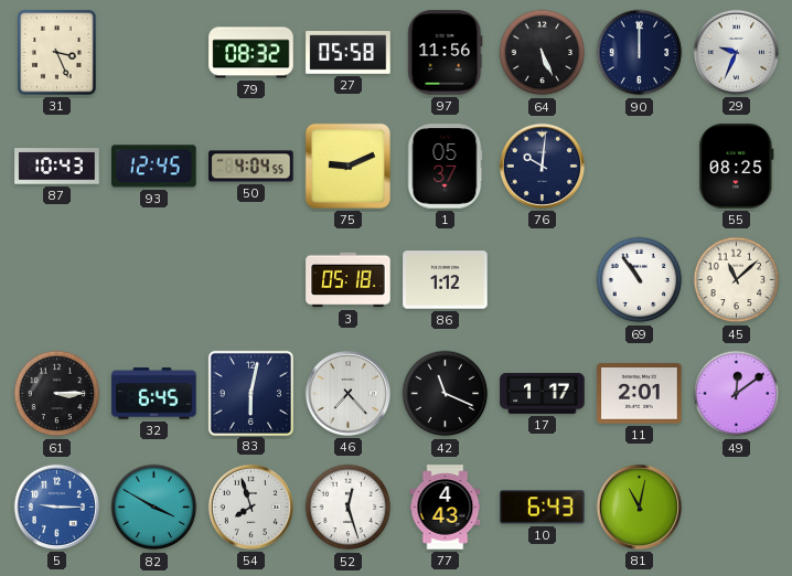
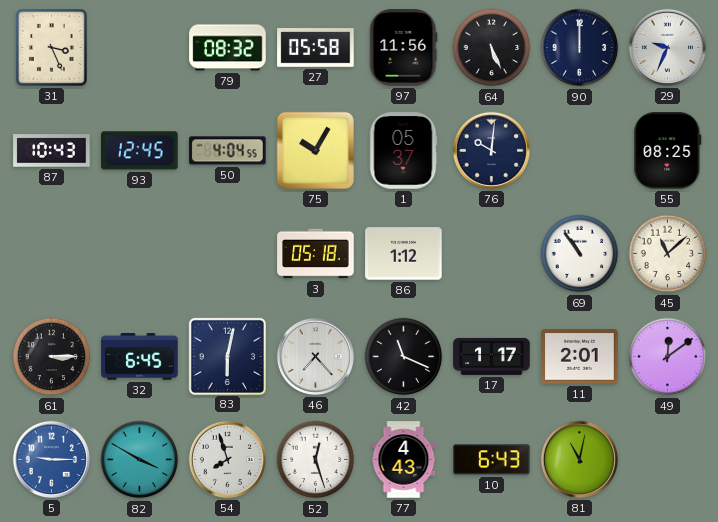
75: 9:11 -> 10:05
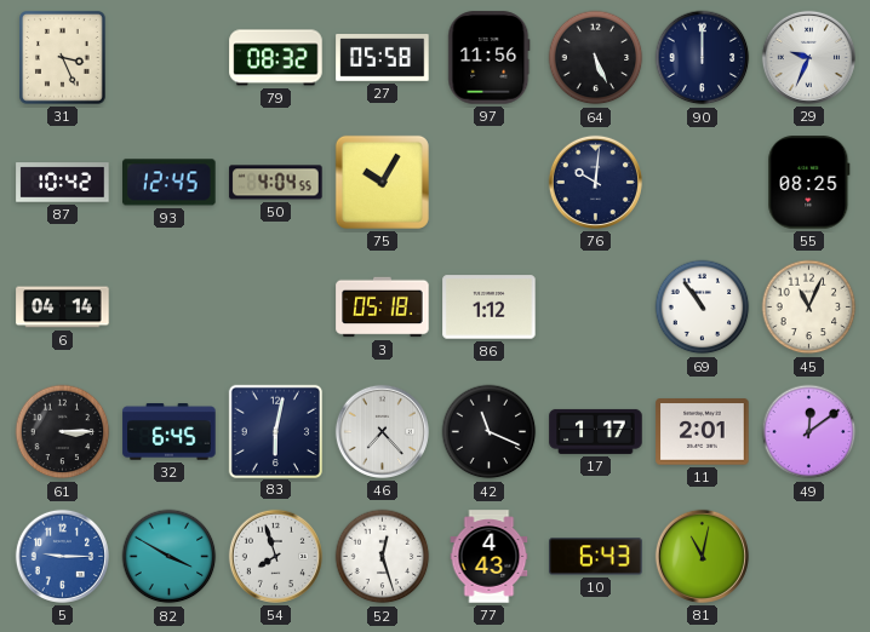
87: 10:43 -> 10:42
1: 05:37 -> none
6: none -> 04:14
45: 11:08 -> 11:04
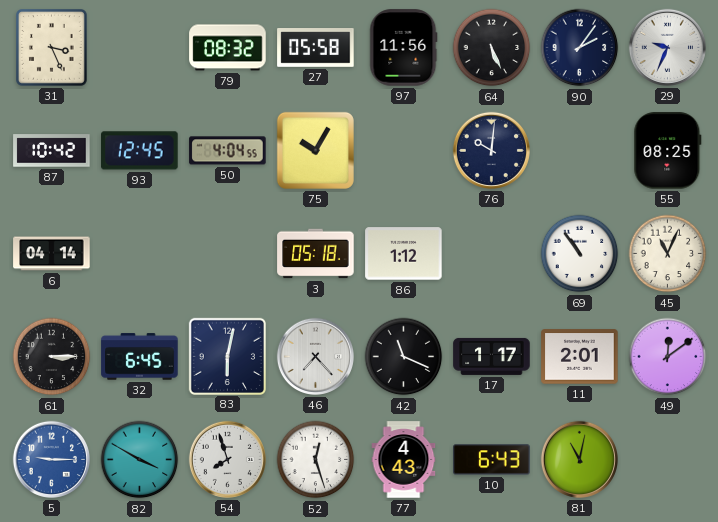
90: 12:00 -> 2:06
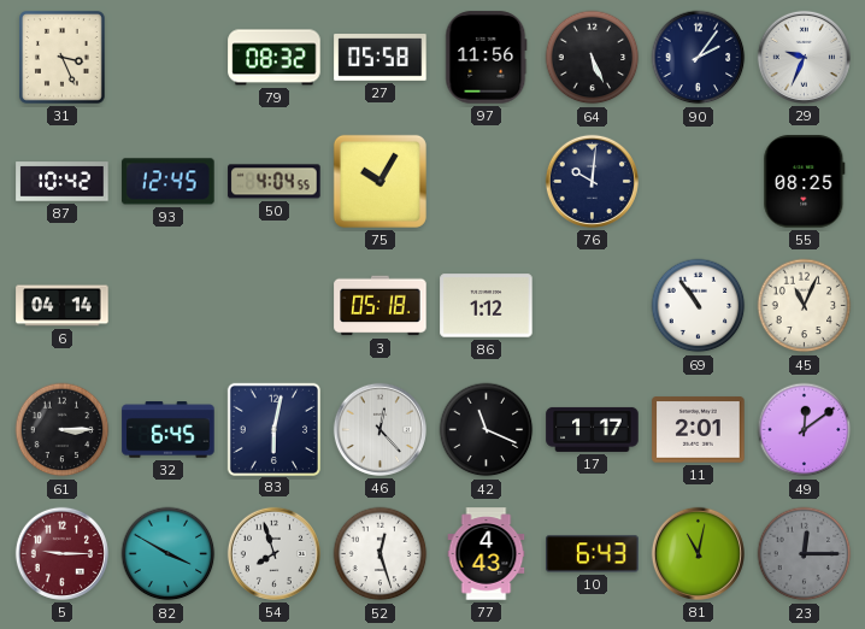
46: 7:23 -> 12:23
5 dial: blue -> burgundy
23: none -> 12:15
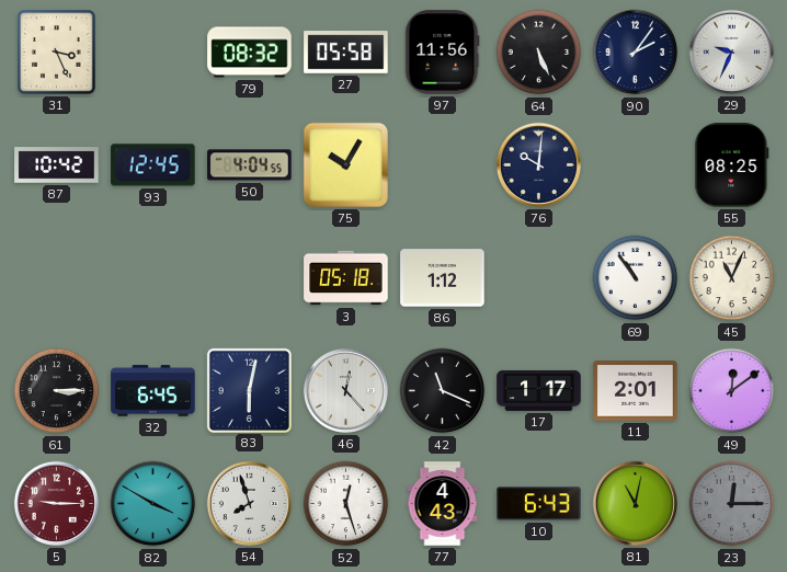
6: 04:14 -> none
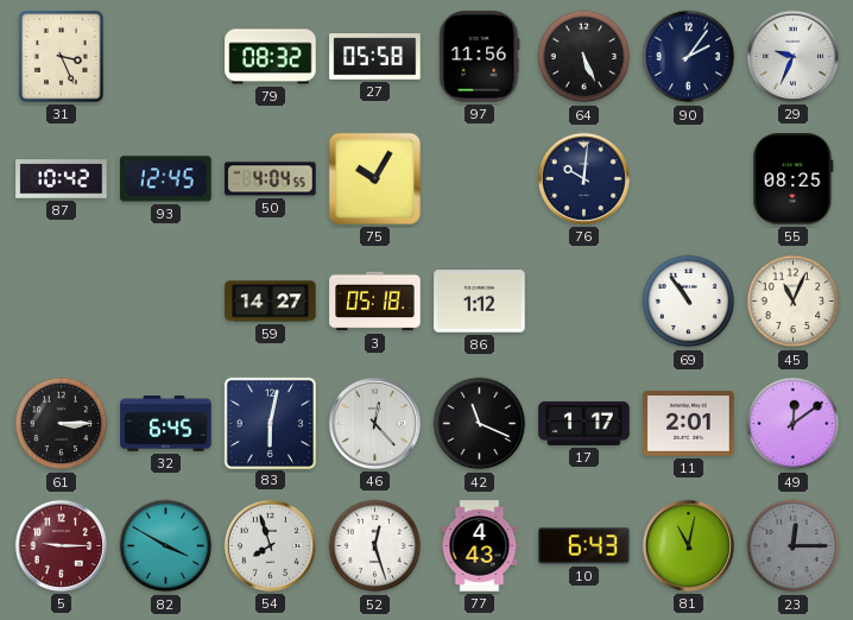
59: none -> 14:27
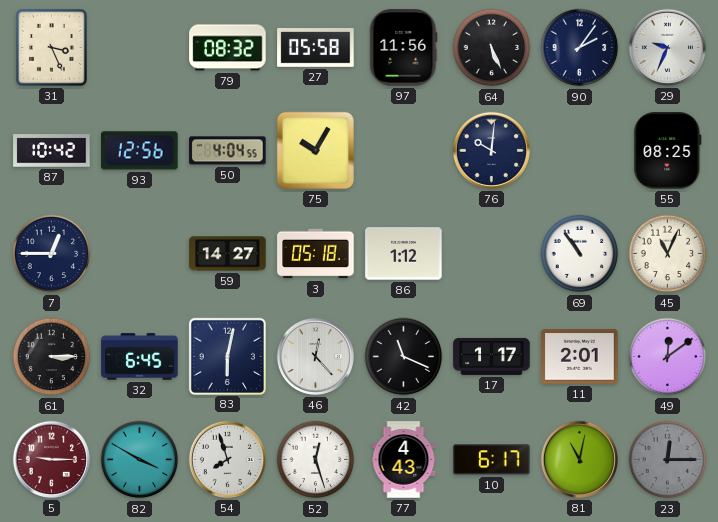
93: 12:45 -> 12:56
7: none -> 12:45
10: 6:43 -> 6:17
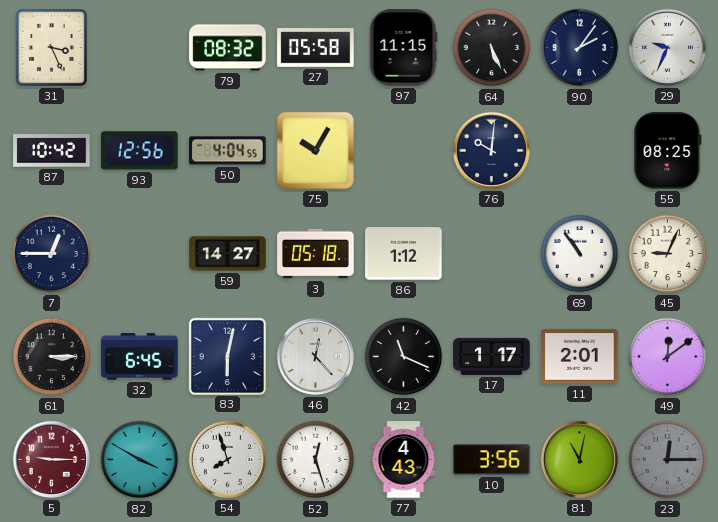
97: 11:56 -> 11:15
45: 11:04 -> 9:04
10: 6:17 -> 3:56
